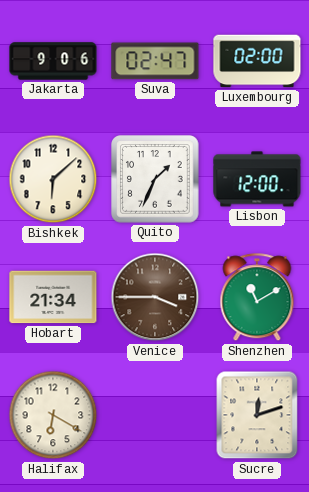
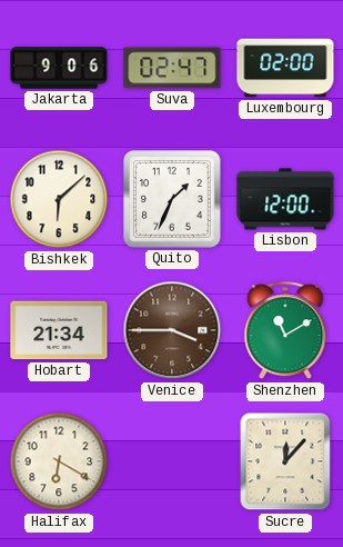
Sucre: 12:12 -> 12:07
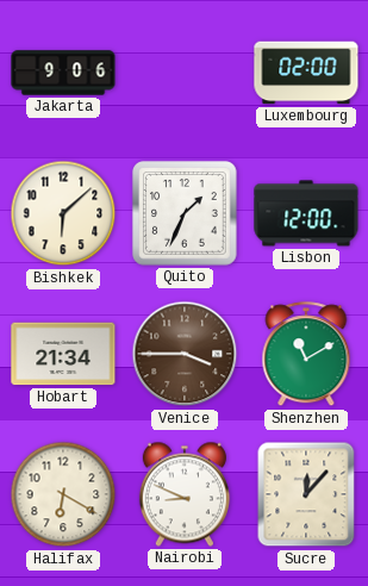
Suva: 02:47 -> none
Nairobi: none -> 8:49
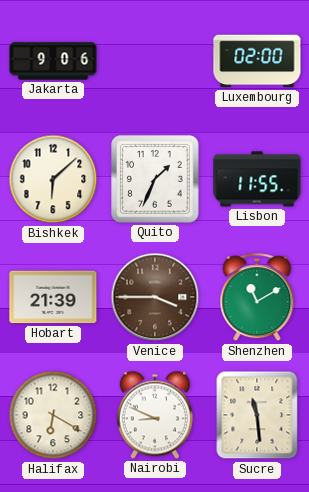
Lisbon: 12:00 -> 11:55
Hobart: 21:34 -> 21:39
Sucre: 12:07 -> 11:29
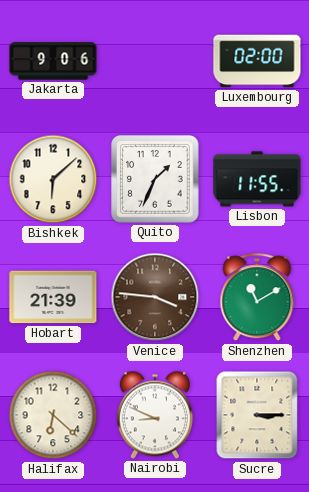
Venice: 3:45 -> 3:46
Halifax: 6:20 -> 6:22
Sucre: 11:29 -> 3:15
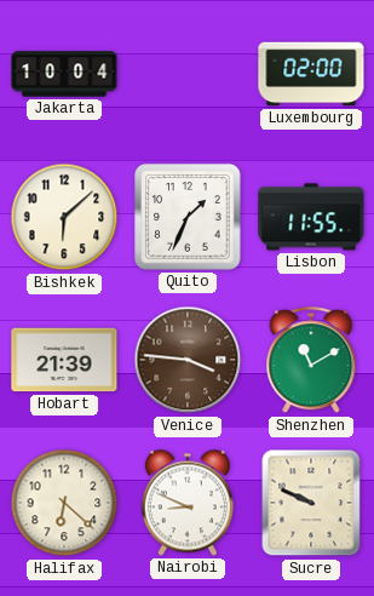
Jakarta: 9:06 -> 10:04
Sucre: 3:15 -> 9:49
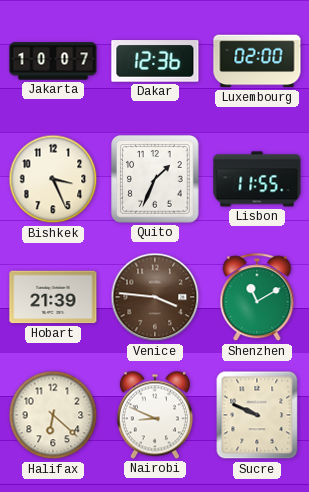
Jakarta: 10:04 -> 10:07
Dakar: none -> 12:36
Bishkek: 6:08 -> 3:26
